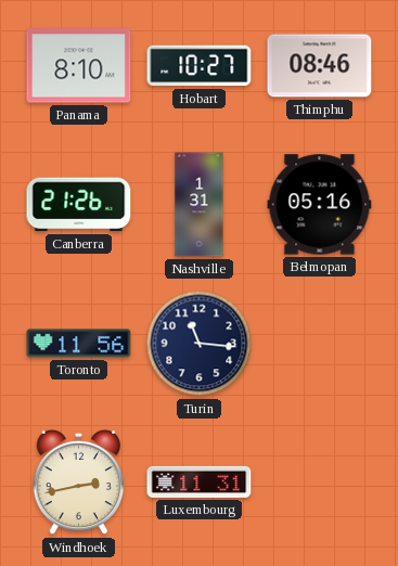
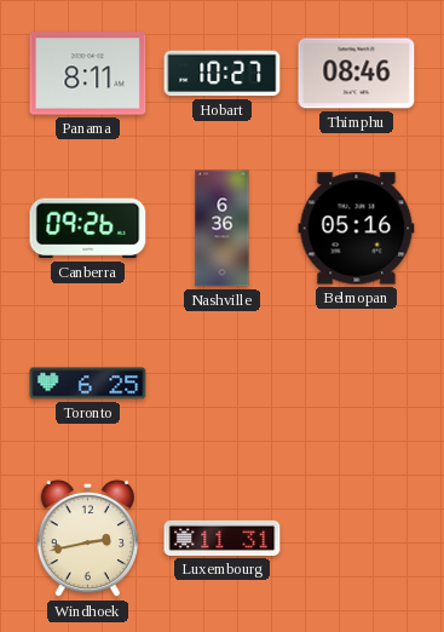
Panama: 8:10 -> 8:11
Canberra: 21:26 -> 09:26
Nashville: 1:31 -> 6:36
Toronto: 11:56 -> 6:25
Turin: 11:16 -> none
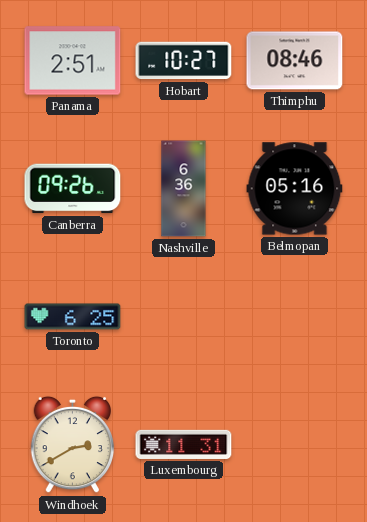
Panama: 8:11 -> 2:51
Windhoek: 2:43 -> 2:40
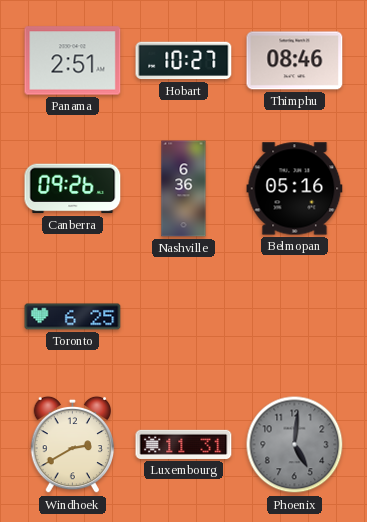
Phoenix: none -> 5:01
